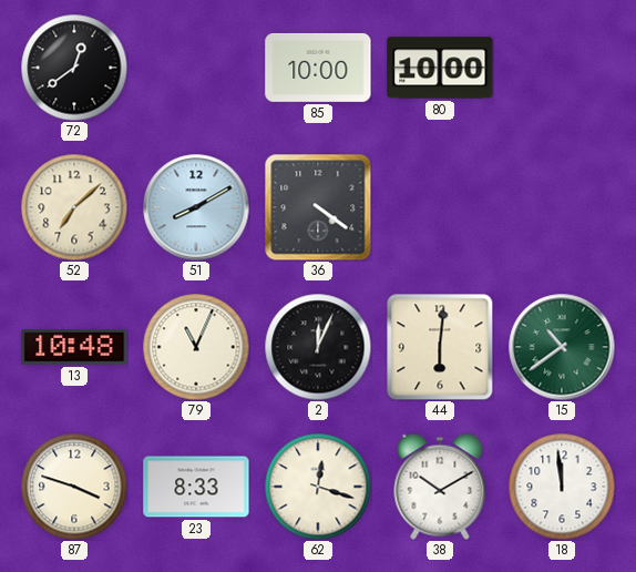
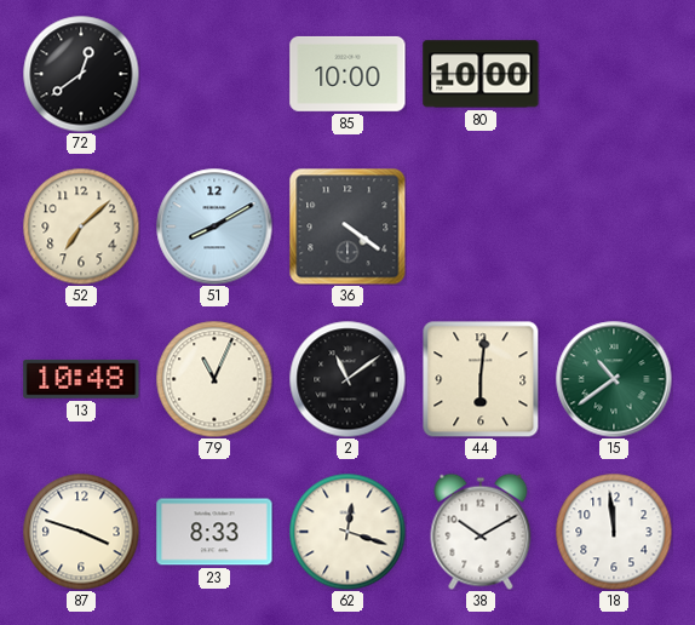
2: 12:04 -> 11:09
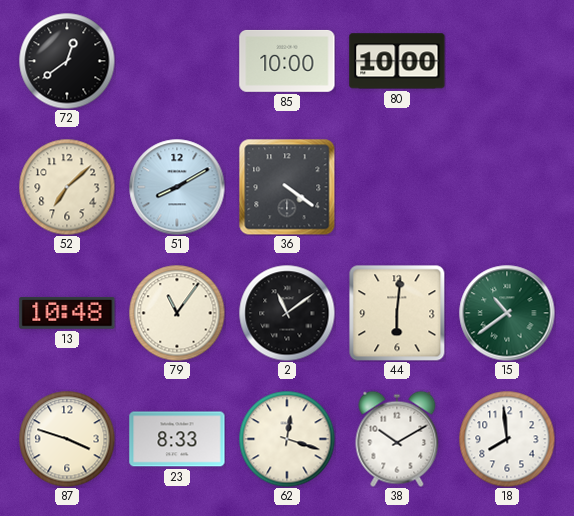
79: 11:04 -> 11:06
18: 11:59 -> 7:59
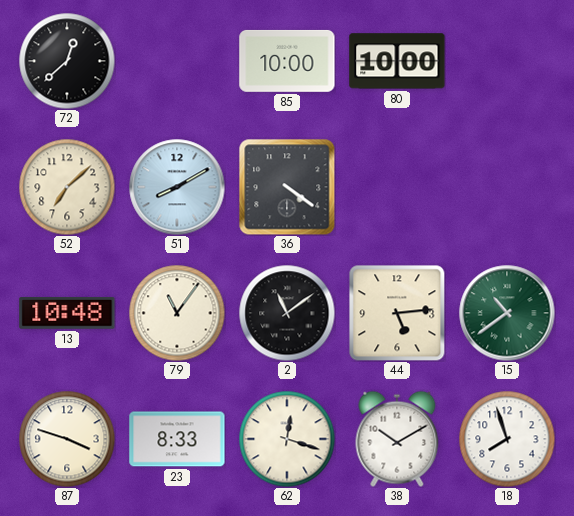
72: 12:39 -> 12:38
44: 6:01 -> 5:14
18: 7:59 -> 7:57
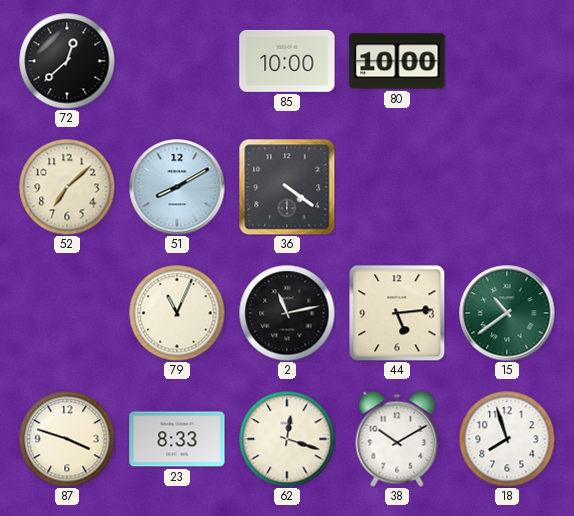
13: 10:48 -> none
79: 11:06 -> 11:04
2: 11:09 -> 11:13
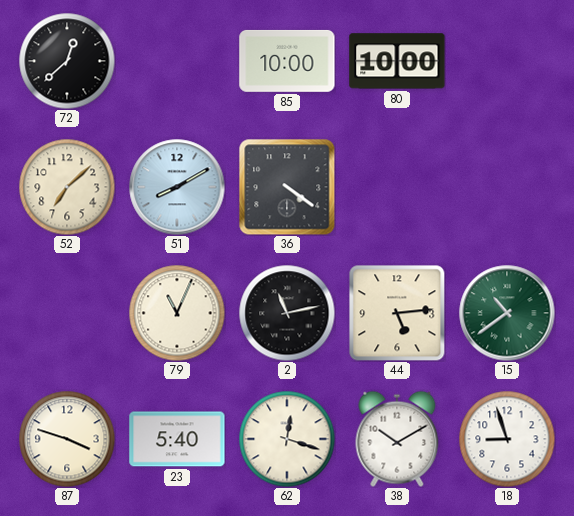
23: 8:33 -> 5:40
18: 7:57 -> 8:57
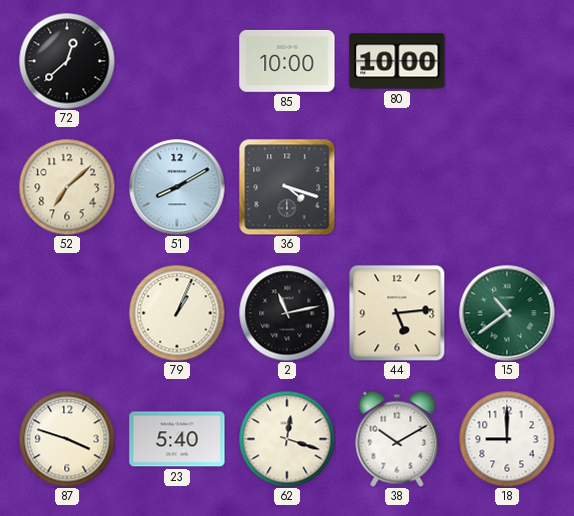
36: 4:21 -> 4:18
79: 11:04 -> 1:04
18: 8:57 -> 9:00
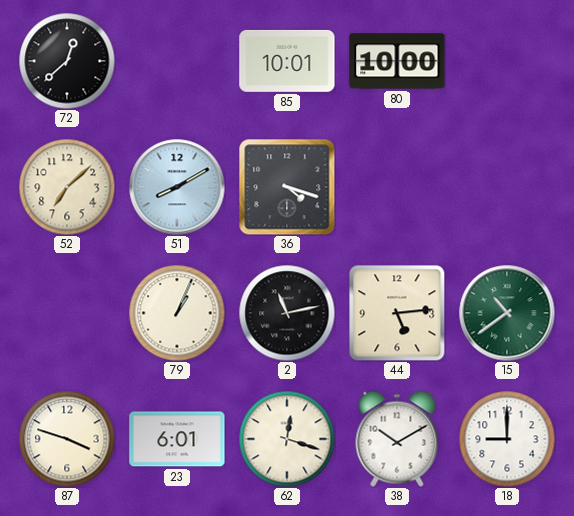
85: 10:00 -> 10:01
23: 5:40 -> 6:01
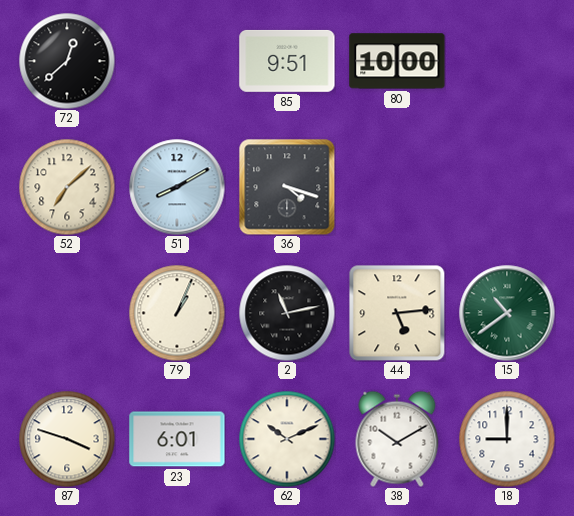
85: 10:01 -> 9:51
62: 12:18 -> 10:11
